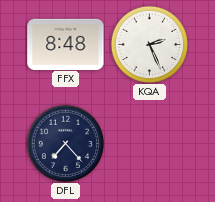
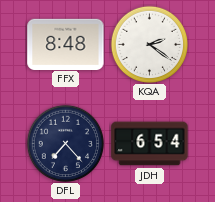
KQA: 2:26 -> 2:21
JDH: none -> 6:54
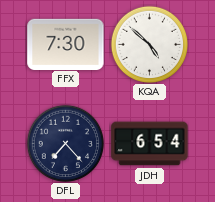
FFX: 8:48 -> 7:30
KQA: 2:21 -> 4:52
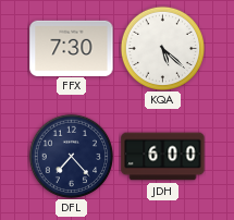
KQA: 4:52 -> 5:22
JDH: 6:54 -> 6:00
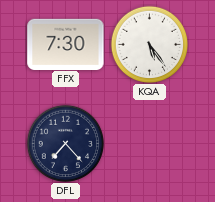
KQA: 5:22 -> 5:24
JDH: 6:00 -> none
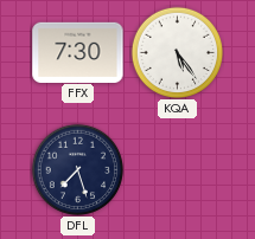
DFL: 7:23 -> 7:27
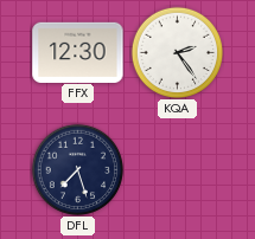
FFX: 7:30 -> 12:30
KQA: 5:24 -> 2:24
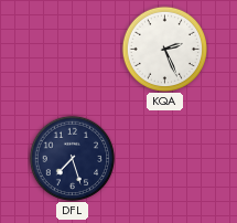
FFX: 12:30 -> none
KQA: 2:24 -> 2:26
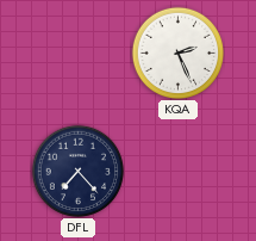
DFL: 7:27 -> 7:23
